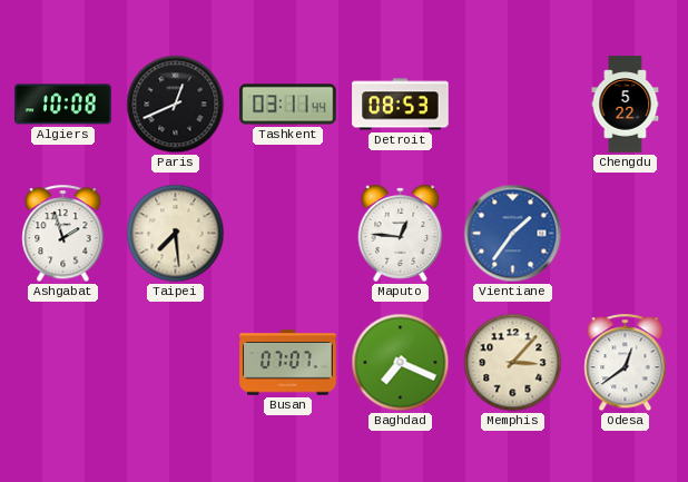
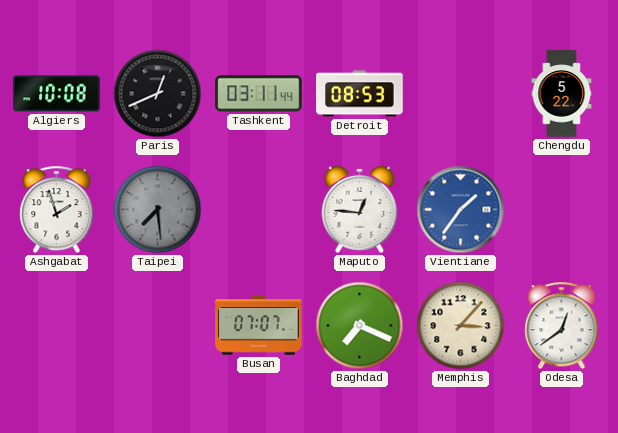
Taipei dial: cream -> grey
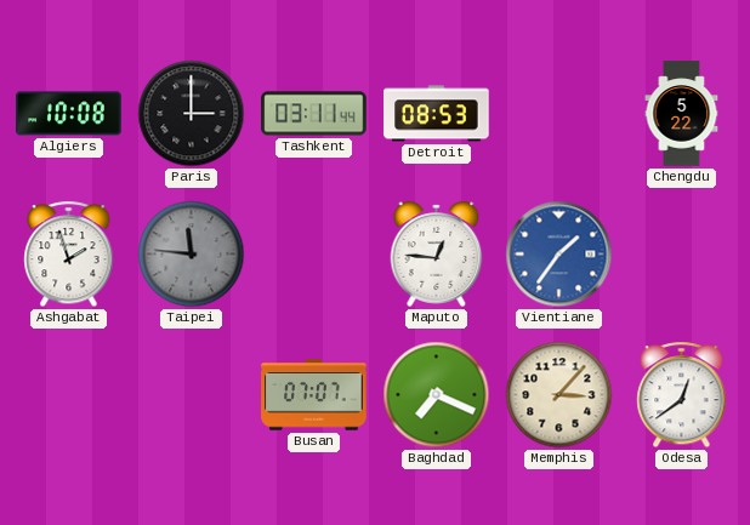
Paris: 12:41 -> 3:00
Taipei: 7:29 -> 11:46
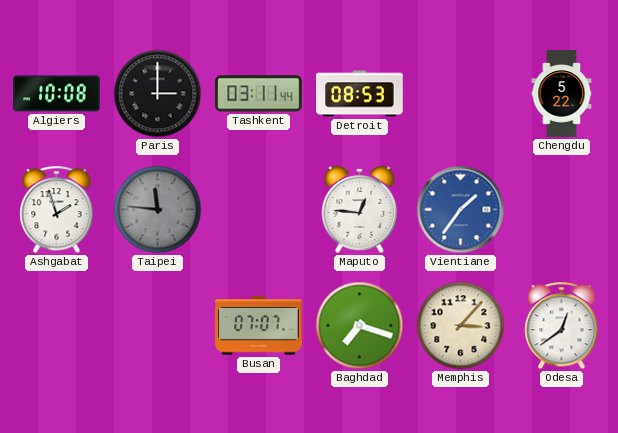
Baghdad: 7:19 -> 7:18
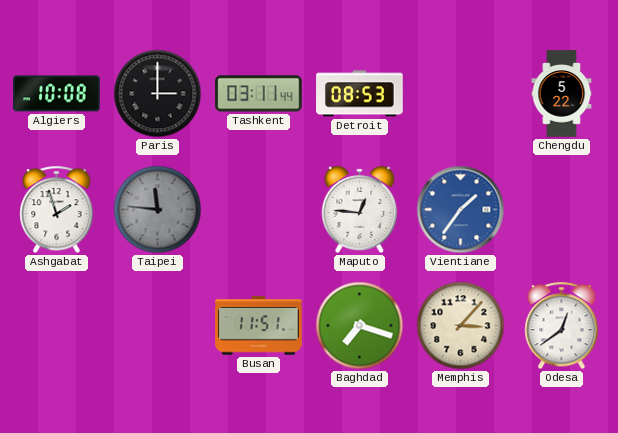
Busan: 07:07 -> 11:51
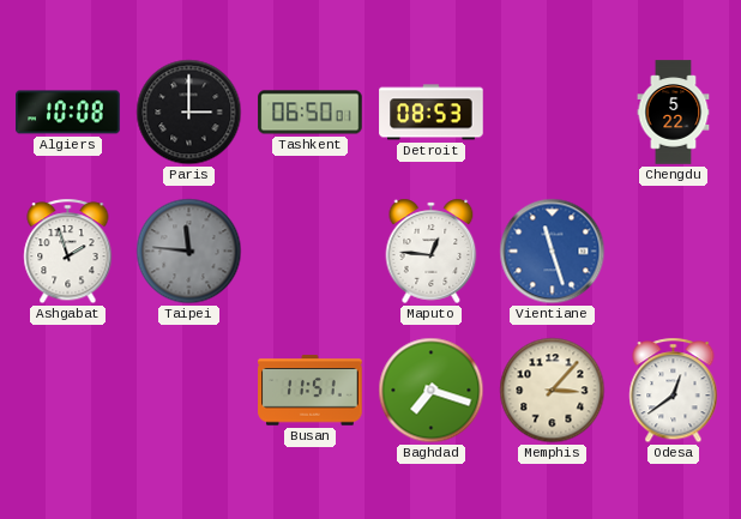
Tashkent: 03:11 -> 06:50
Vientiane: 1:36 -> 11:27
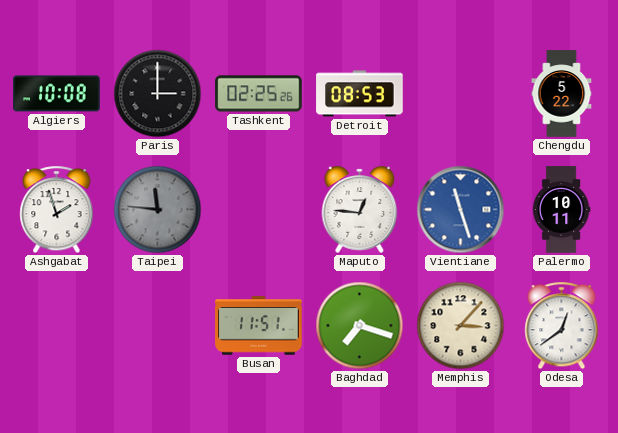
Tashkent: 06:50 -> 02:25
Palermo: none -> 10:11
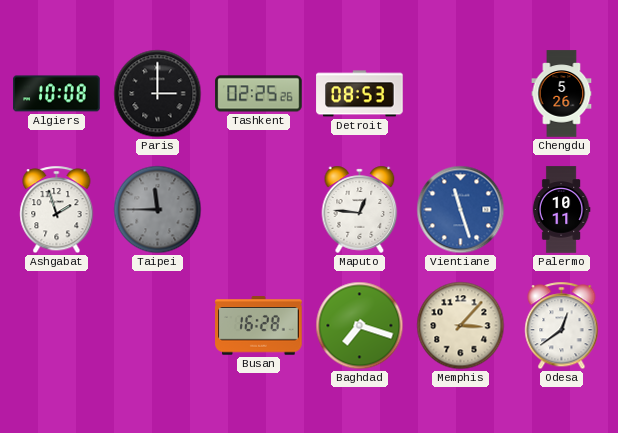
Chengdu: 5:22 -> 5:26
Taipei: 11:46 -> 11:45
Busan: 11:51 -> 16:28
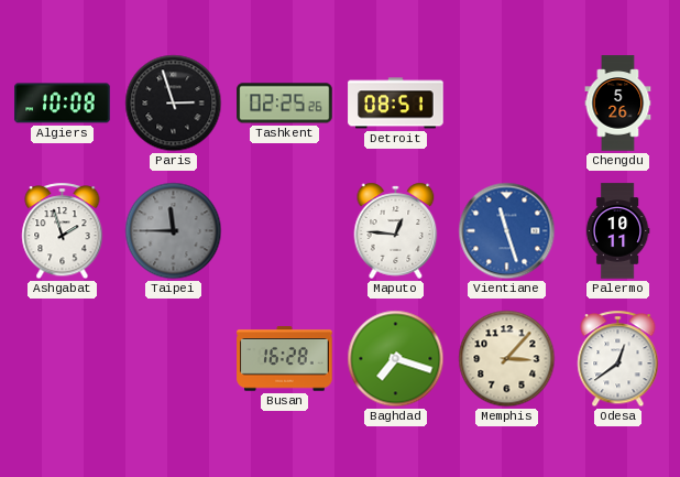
Paris: 3:00 -> 2:57
Detroit: 08:53 -> 08:51
